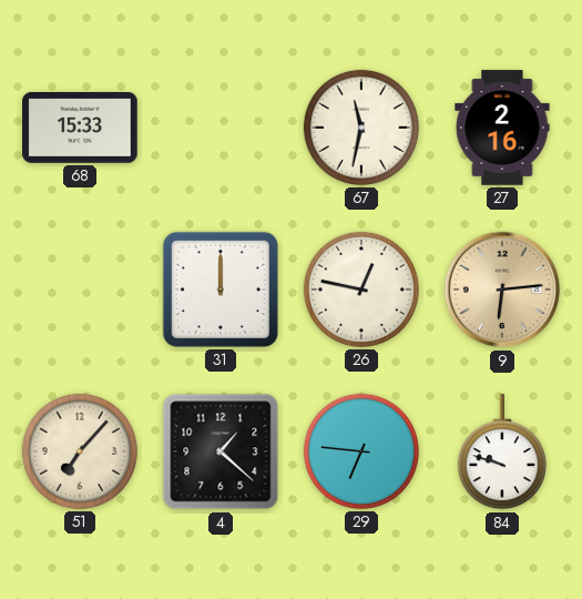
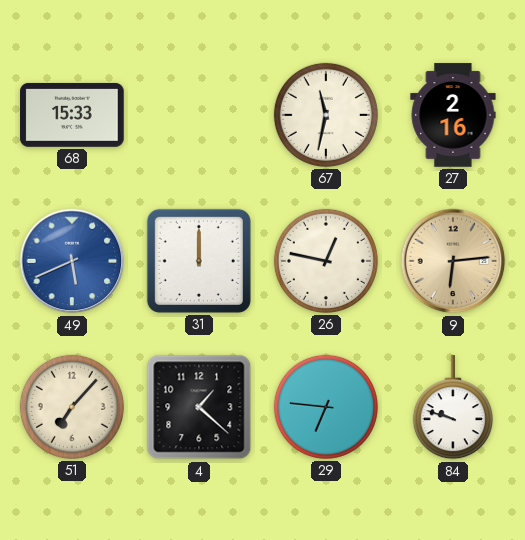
49: none -> 5:41
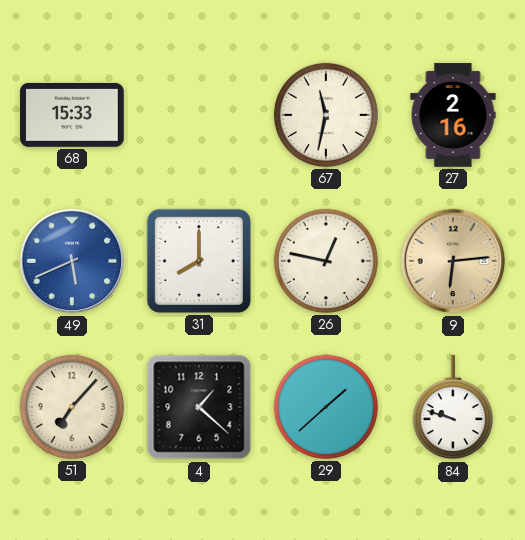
31: 12:00 -> 8:00
29: 6:46 -> 1:38
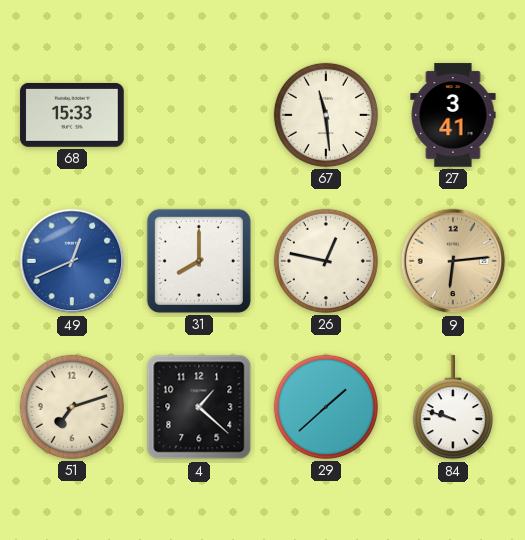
67: 11:32 -> 11:29
27: 2:16 -> 3:41
49: 5:41 -> 12:41
51: 7:07 -> 7:12
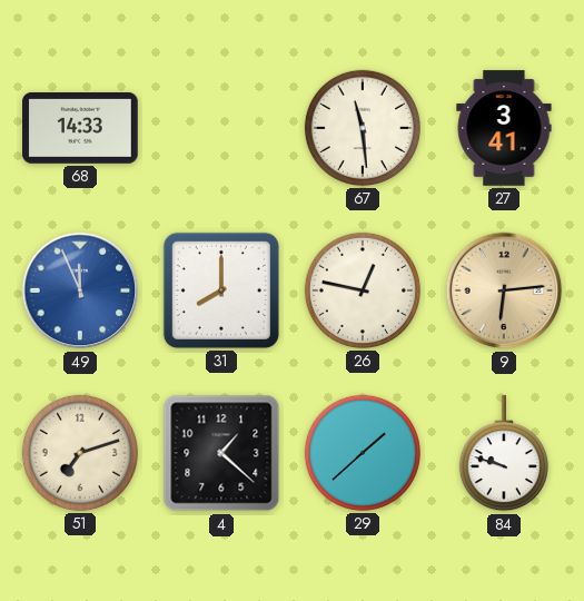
68: 15:33 -> 14:33
49: 12:41 -> 11:56
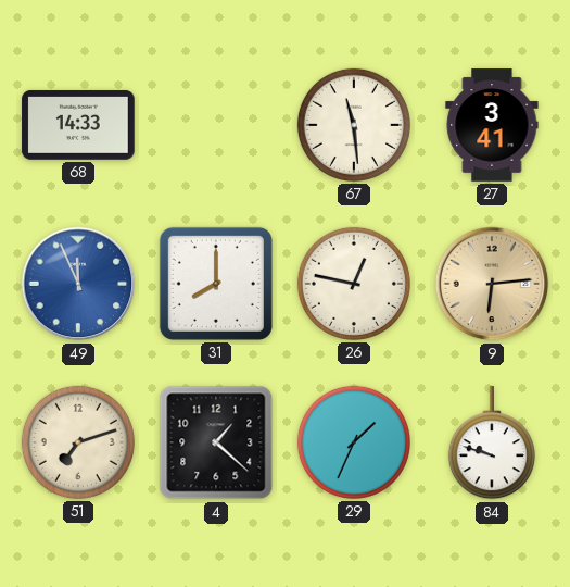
29: 1:38 -> 1:34
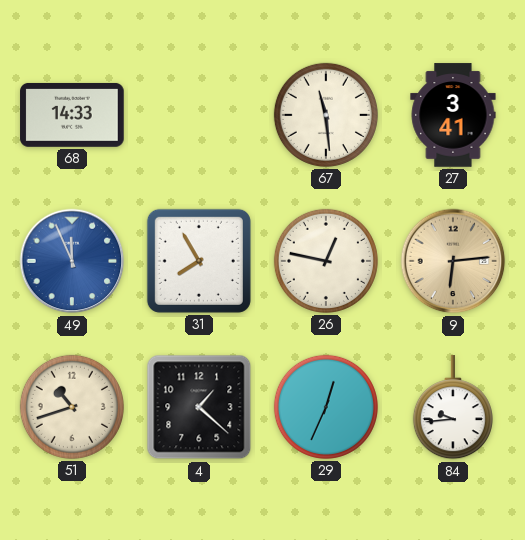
31: 8:00 -> 7:55
51: 7:12 -> 10:42
29: 1:34 -> 12:34
84: 9:48 -> 9:44
